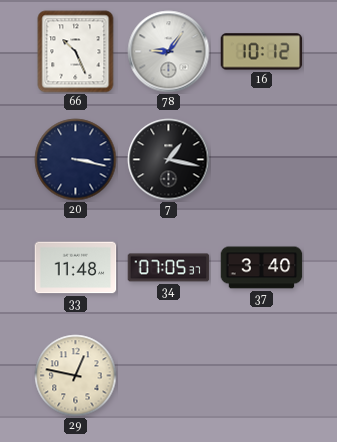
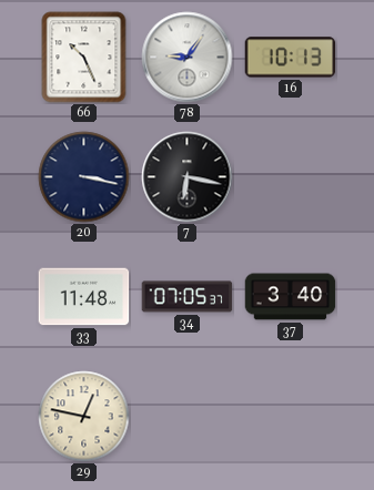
16: 10:12 -> 10:13
7: 1:17 -> 6:17
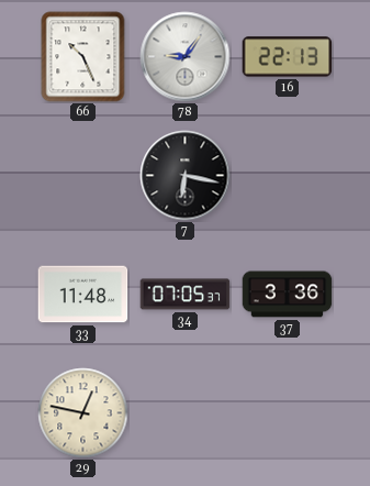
16: 10:13 -> 22:13
20: 3:17 -> none
37: 3:40 -> 3:36
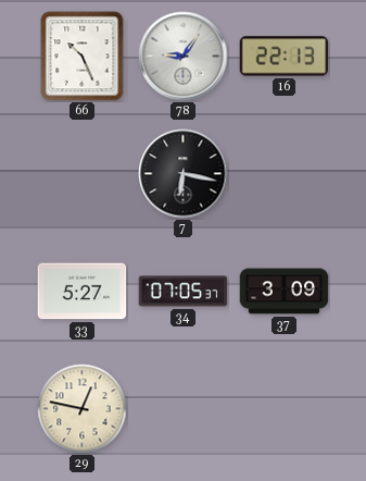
33: 11:48 -> 5:27
37: 3:36 -> 3:09
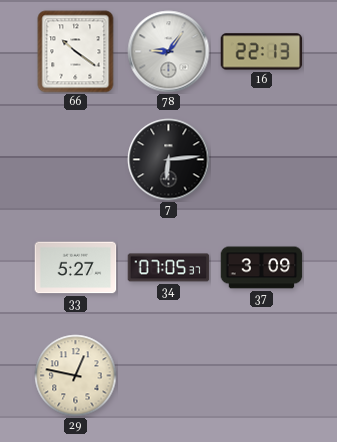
66: 10:26 -> 10:21
7: 6:17 -> 6:14
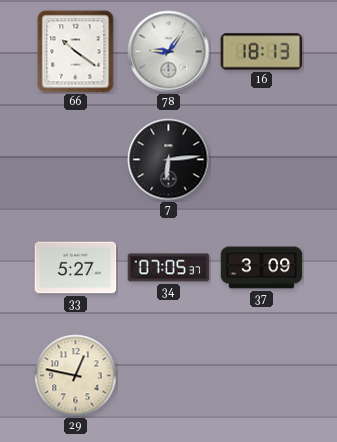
16: 22:13 -> 18:13
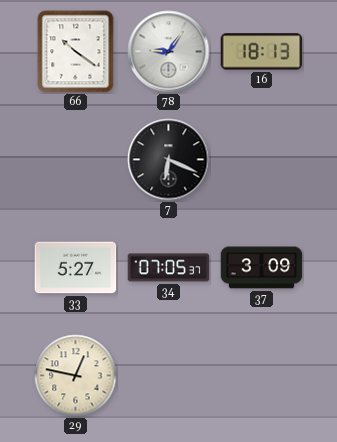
7: 6:14 -> 6:19
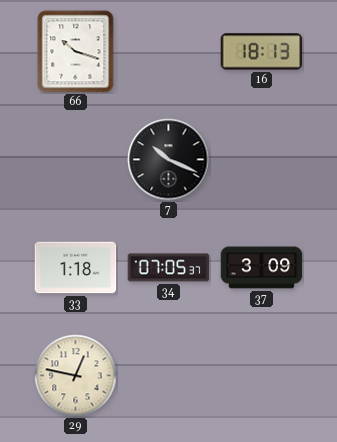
66: 10:21 -> 10:18
78: 9:06 -> none
7: 6:19 -> 10:19
33: 5:27 -> 1:18
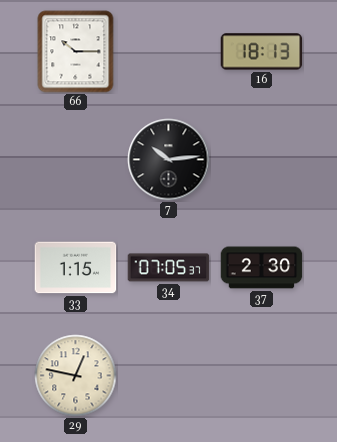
66: 10:18 -> 10:15
7: 10:19 -> 10:14
33: 1:18 -> 1:15
37: 3:09 -> 2:30
